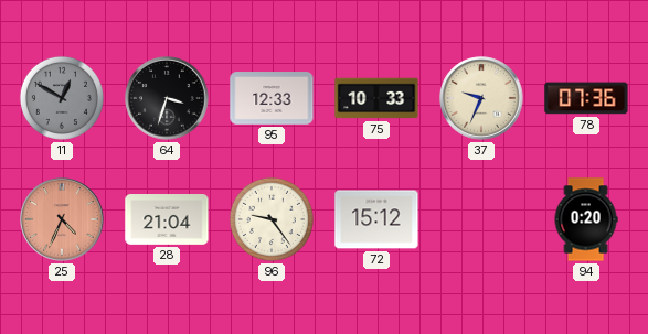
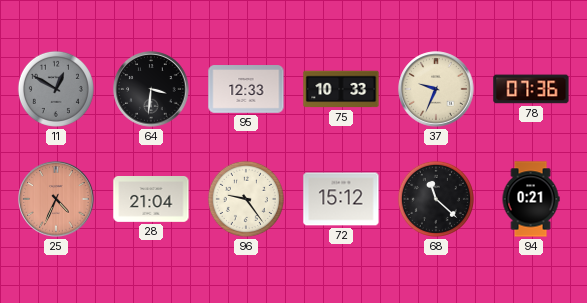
64: 3:33 -> 3:31
68: none -> 11:22
94: 0:20 -> 0:21
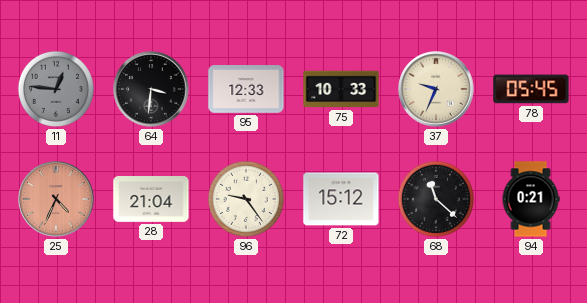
11: 12:50 -> 12:46
78: 07:36 -> 05:45
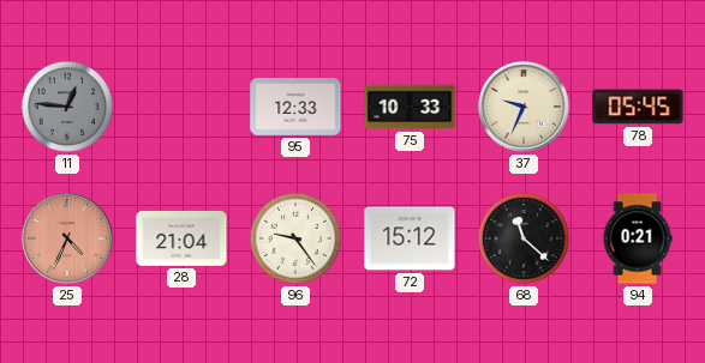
64: 3:31 -> none
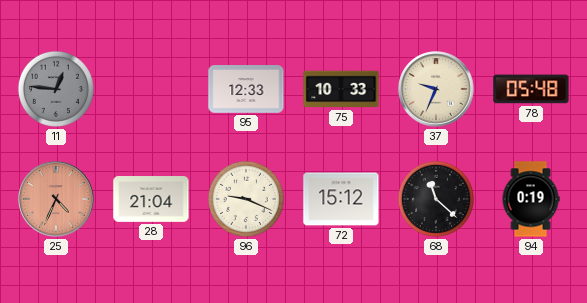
78: 05:45 -> 05:48
96: 9:24 -> 9:19
94: 0:21 -> 0:19
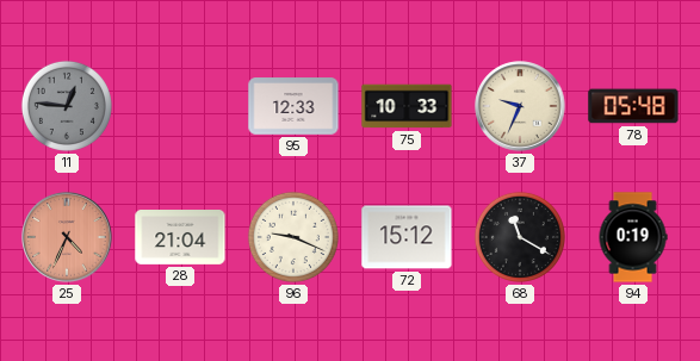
68: 11:22 -> 11:20
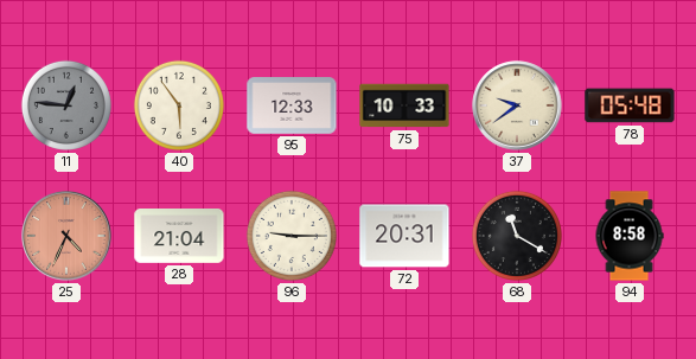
40: none -> 5:54
37: 9:34 -> 9:39
96: 9:19 -> 9:15
72: 15:12 -> 20:31
94: 0:19 -> 8:58
